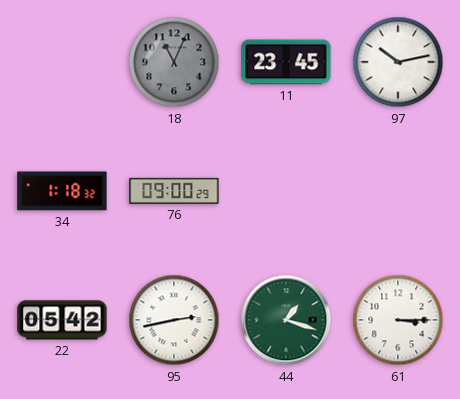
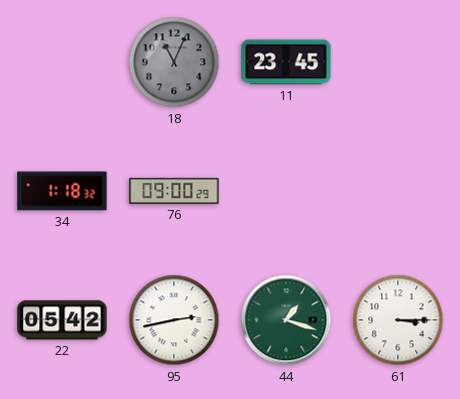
97: 10:13 -> none
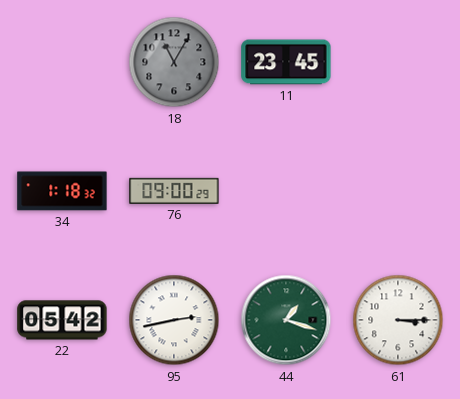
18: 11:04 -> 11:05
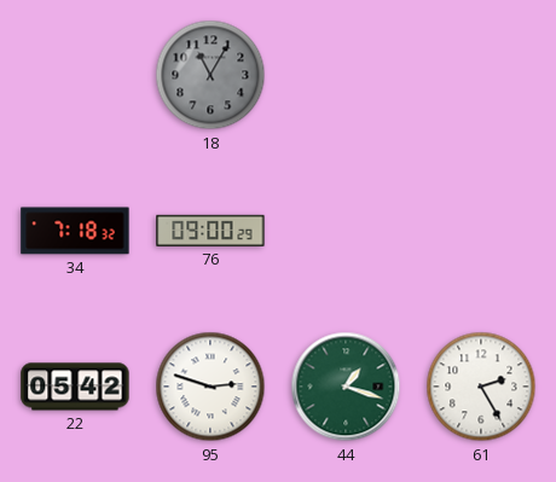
11: 23:45 -> none
34: 1:18 -> 7:18
95: 2:43 -> 2:48
61: 3:15 -> 2:25
